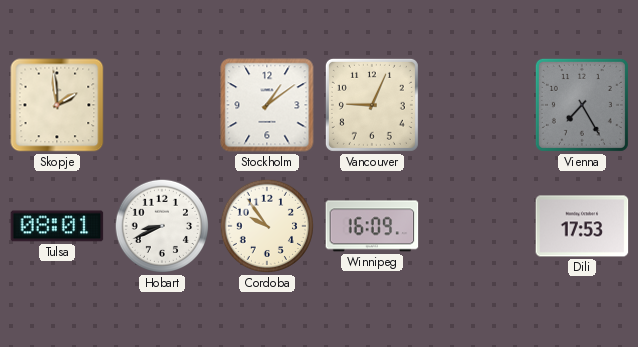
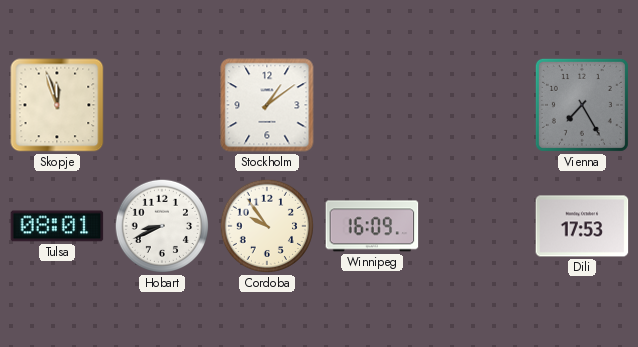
Skopje: 1:59 -> 11:57
Vancouver: 9:04 -> none
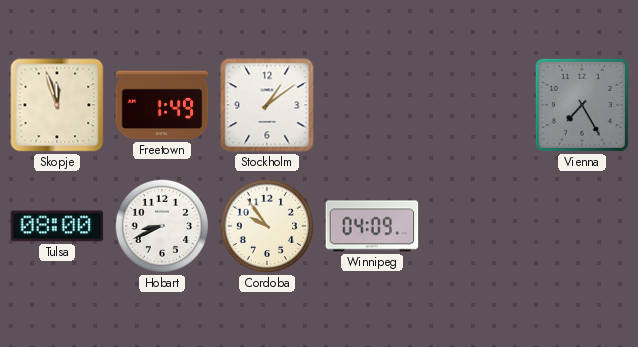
Freetown: none -> 1:49
Tulsa: 08:01 -> 08:00
Winnipeg: 16:09 -> 04:09
Dili: 17:53 -> none
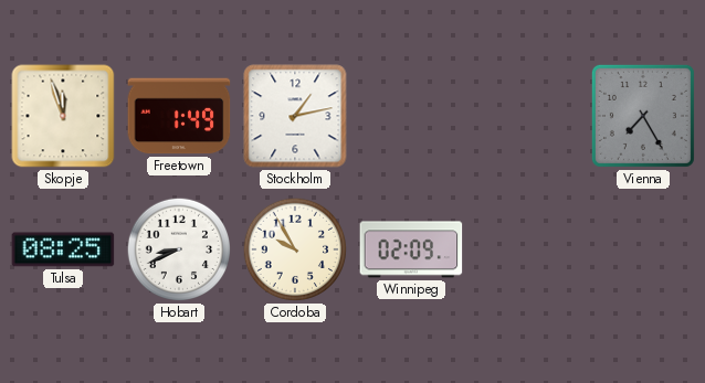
Stockholm: 1:09 -> 1:13
Tulsa: 08:00 -> 08:25
Cordoba: 9:54 -> 9:55
Winnipeg: 04:09 -> 02:09
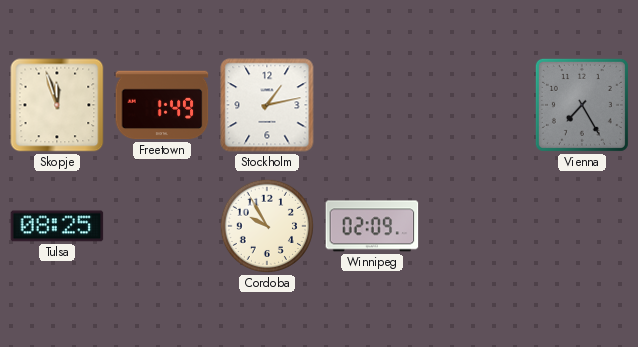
Hobart: 8:41 -> none
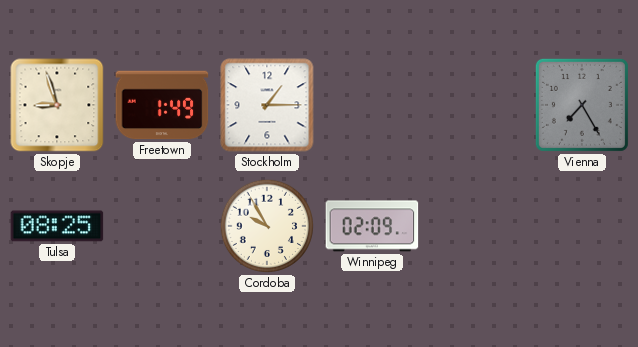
Skopje: 11:57 -> 8:57
Stockholm: 1:13 -> 1:15
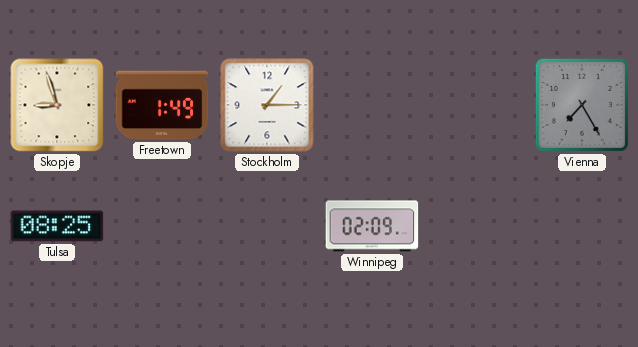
Cordoba: 9:55 -> none
